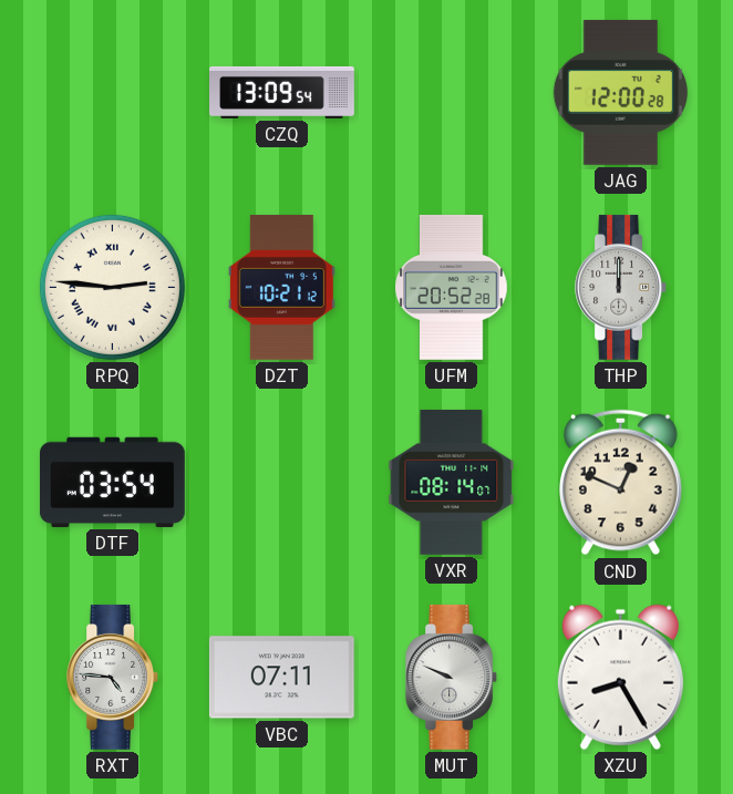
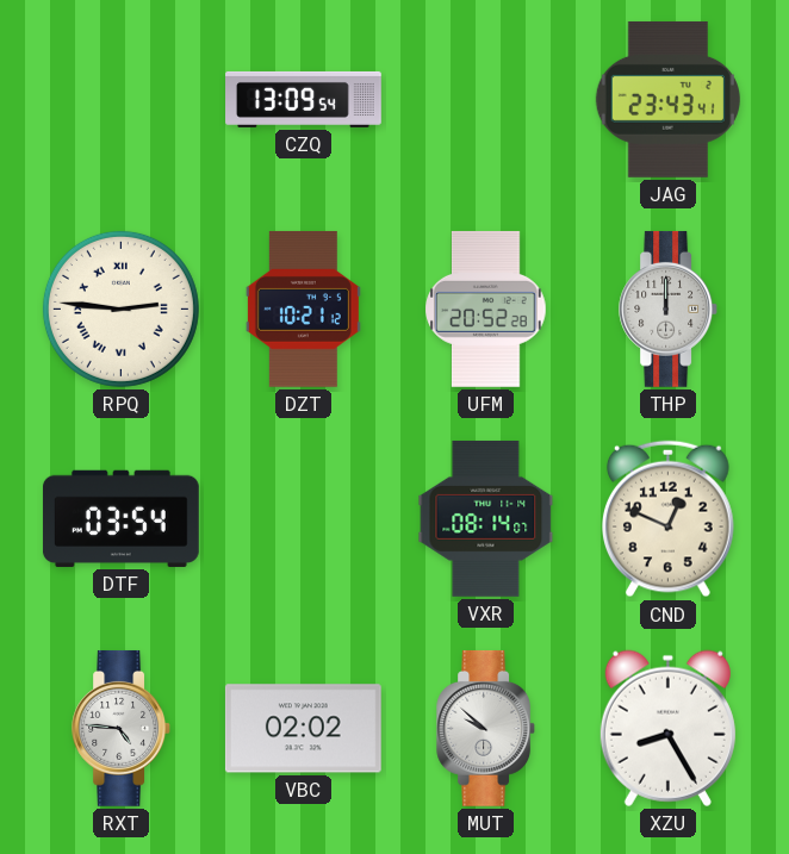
JAG: 12:00 -> 23:43
VBC: 07:11 -> 02:02
MUT: 9:49 -> 9:52
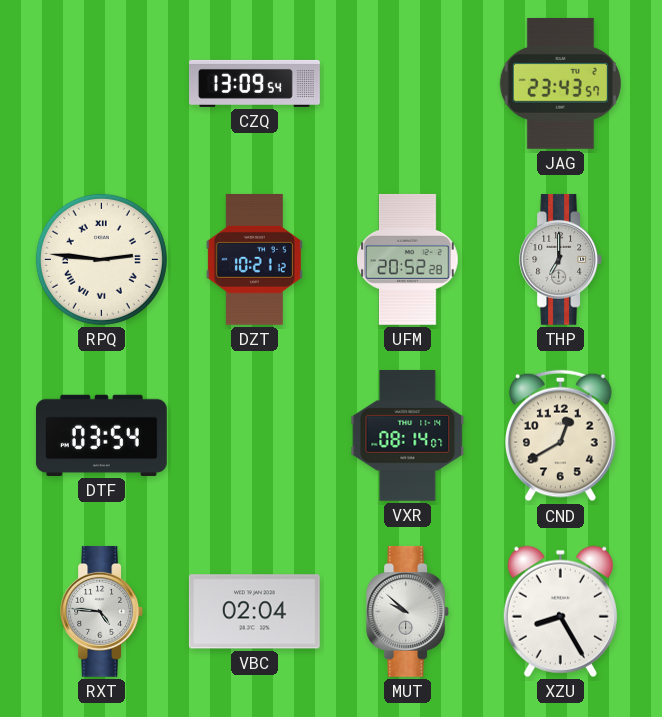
JAG: 23:43:41 -> 23:43:57
THP: 12:00 -> 7:00
CND: 12:49 -> 12:40
VBC: 02:02 -> 02:04
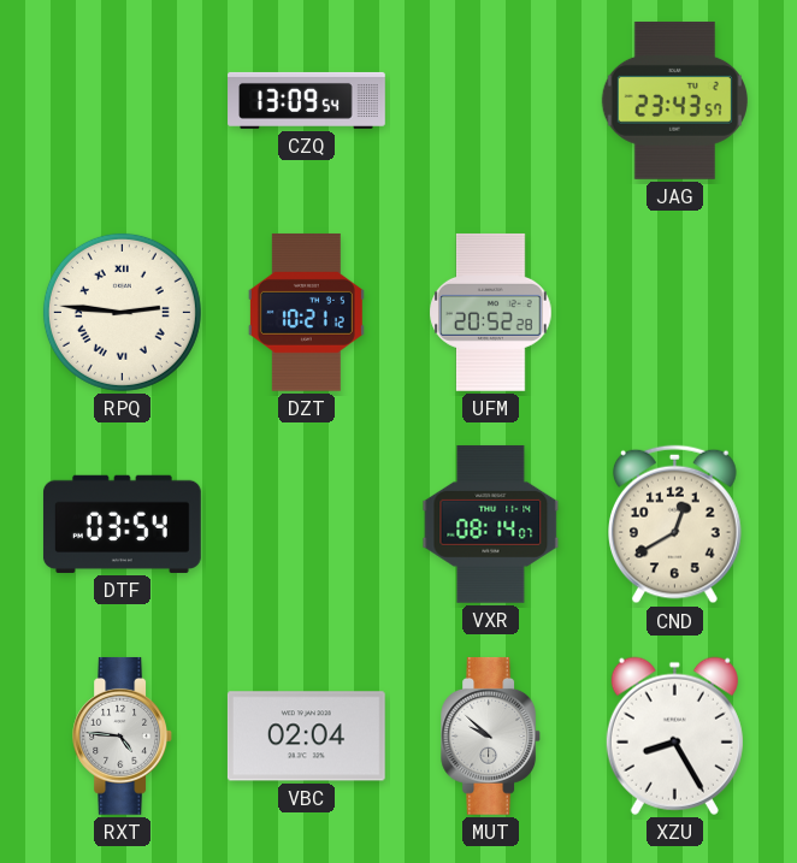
THP: 7:00 -> none
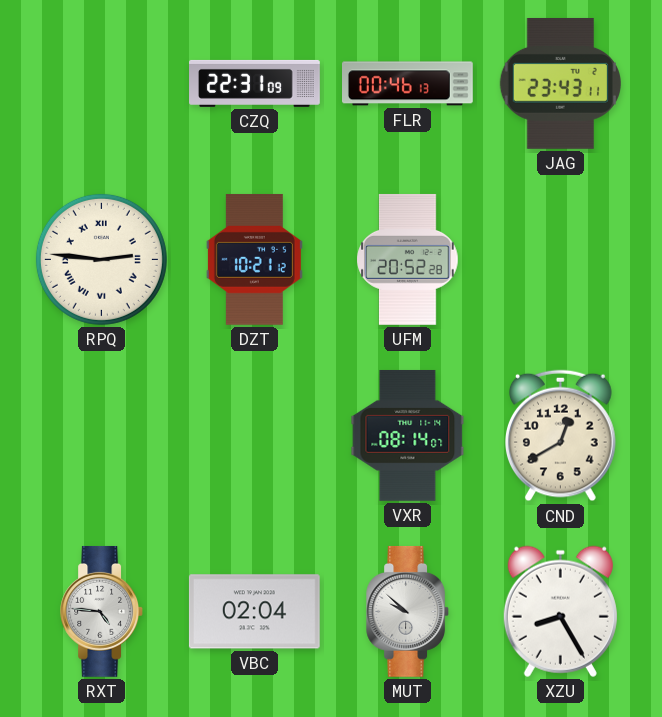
CZQ: 13:09 -> 22:31
FLR: none -> 00:46
JAG: 23:43:57 -> 23:43:11
DTF: 03:54 -> none
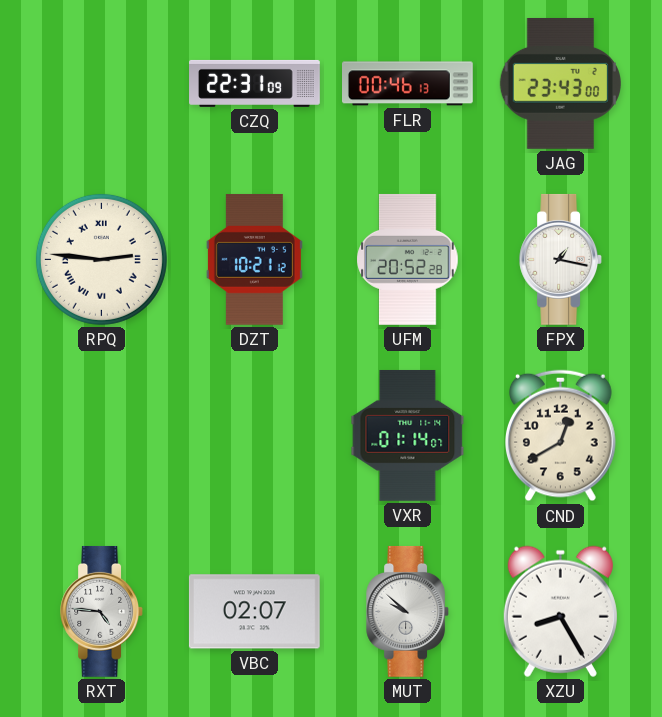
JAG: 23:43:11 -> 23:43:00
FPX: none -> 1:17
VXR: 08:14 -> 01:14
VBC: 02:04 -> 02:07
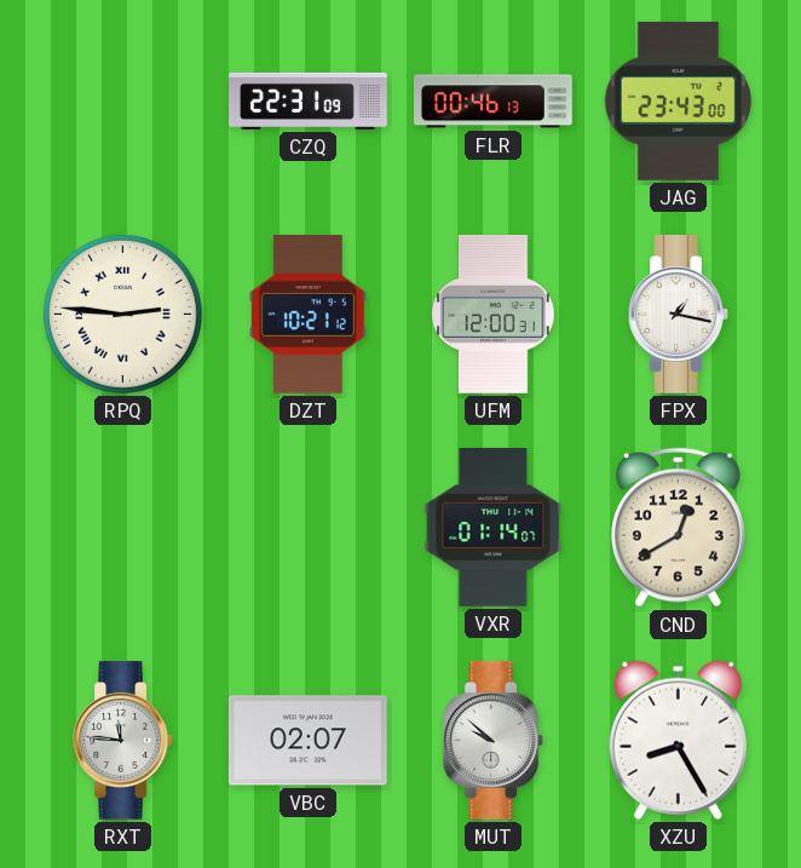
UFM: 20:52 -> 12:00
RXT: 4:46 -> 11:46
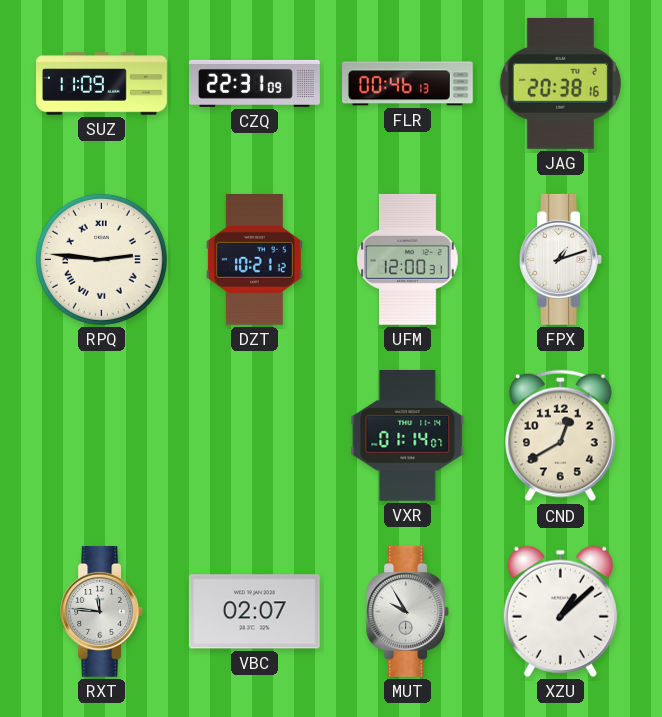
SUZ: none -> 11:09
JAG: 23:43 -> 20:38
FPX: 1:17 -> 1:12
MUT: 9:52 -> 9:55
XZU: 8:25 -> 1:08
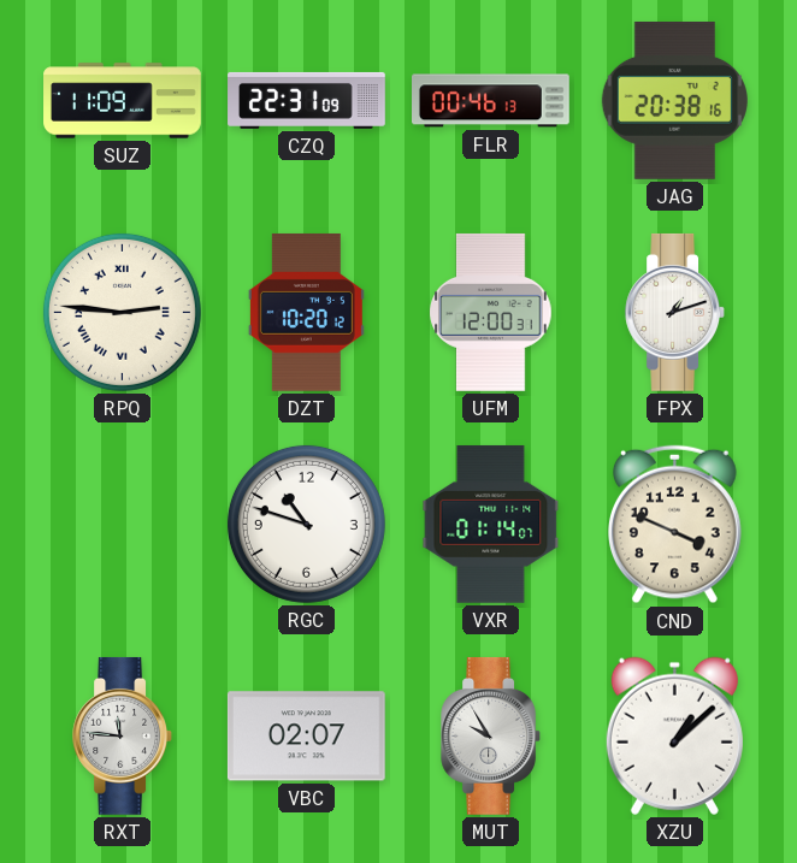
DZT: 10:21 -> 10:20
RGC: none -> 10:48
CND: 12:40 -> 3:49
